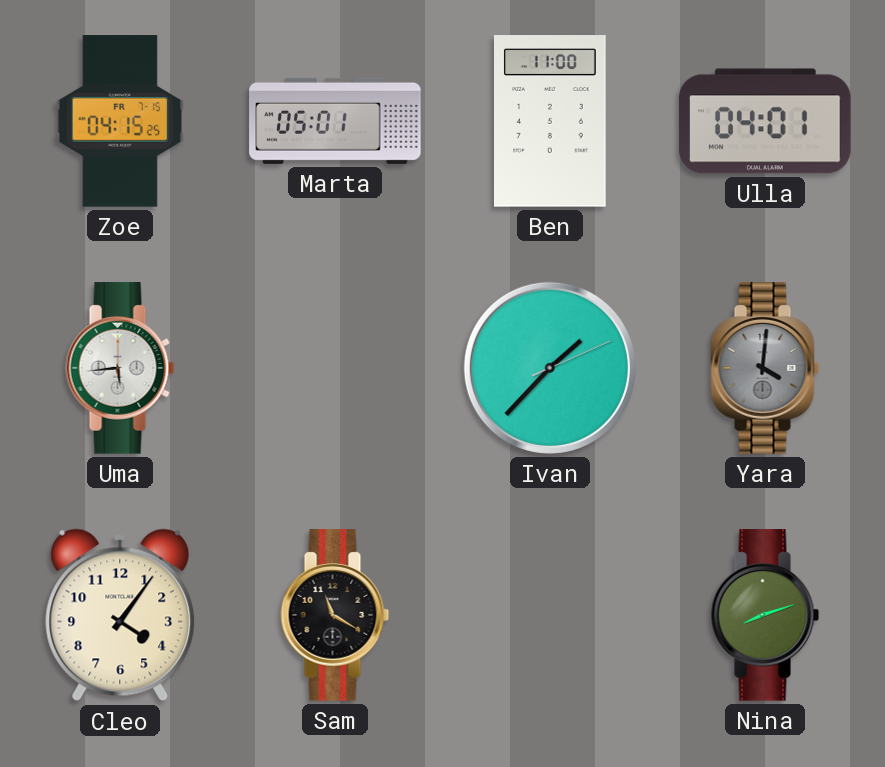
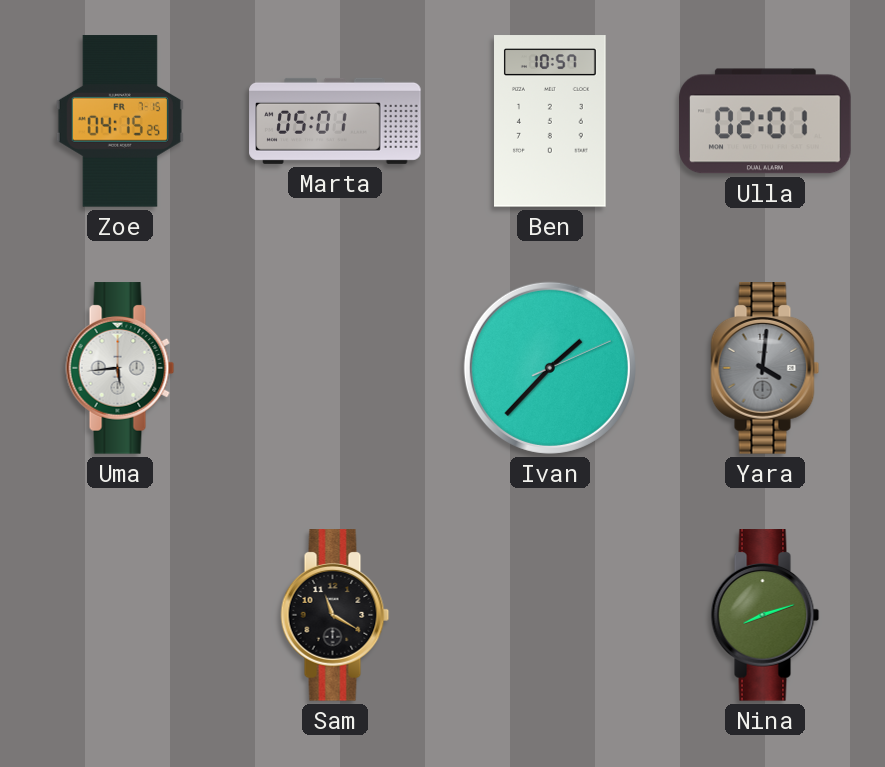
Ben: 11:00 -> 10:57
Ulla: 04:01 -> 02:01
Cleo: 4:06 -> none
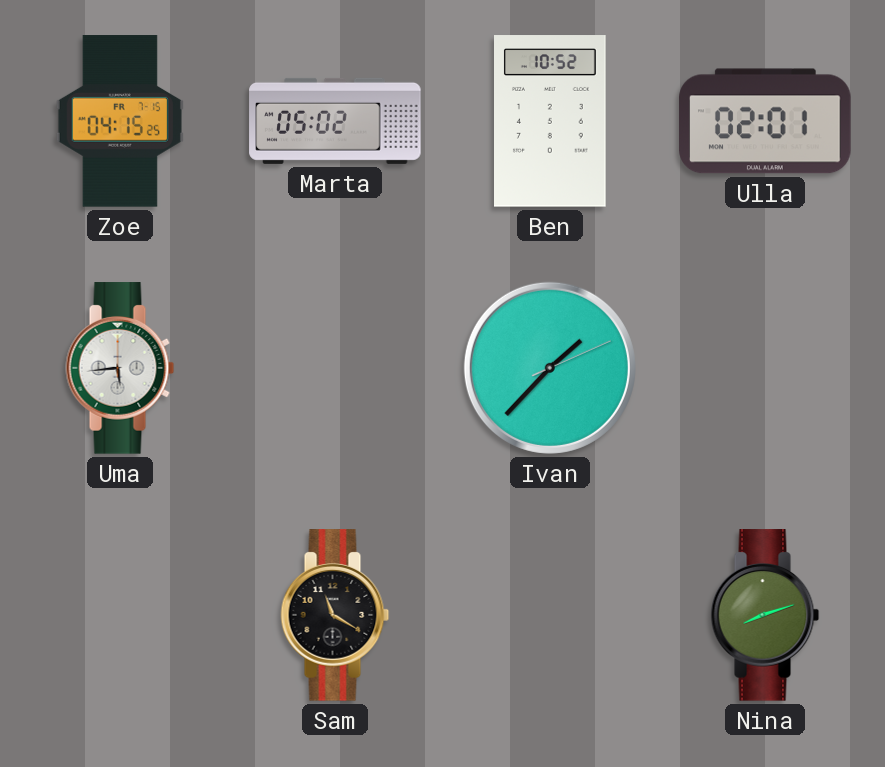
Marta: 05:01 -> 05:02
Ben: 10:57 -> 10:52
Yara: 4:01 -> none
